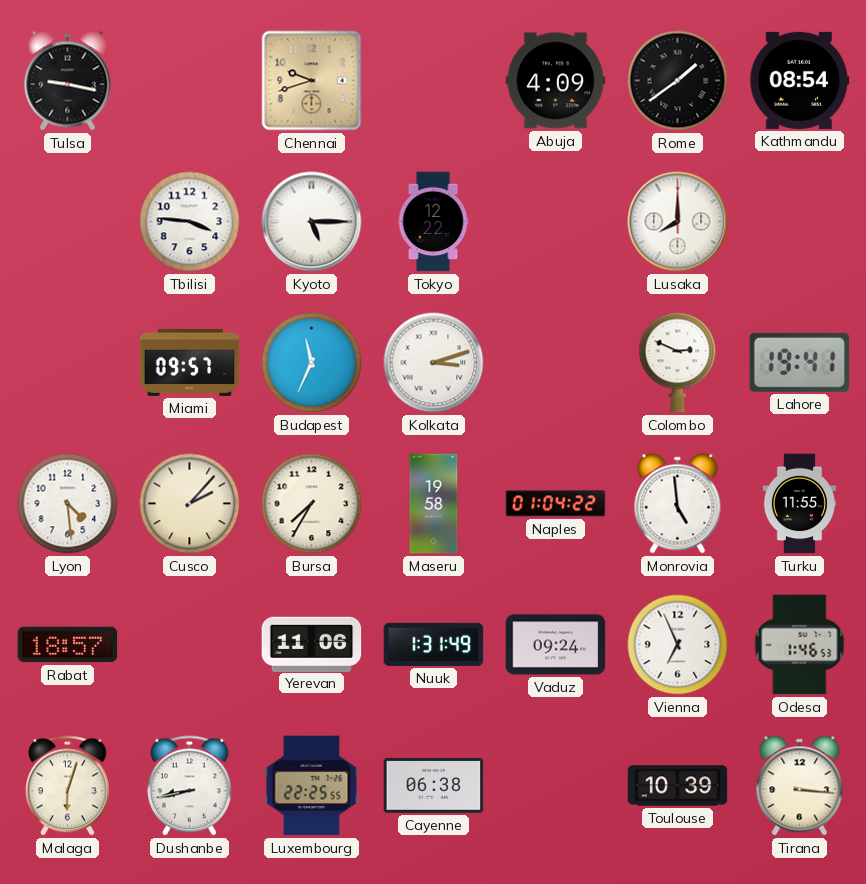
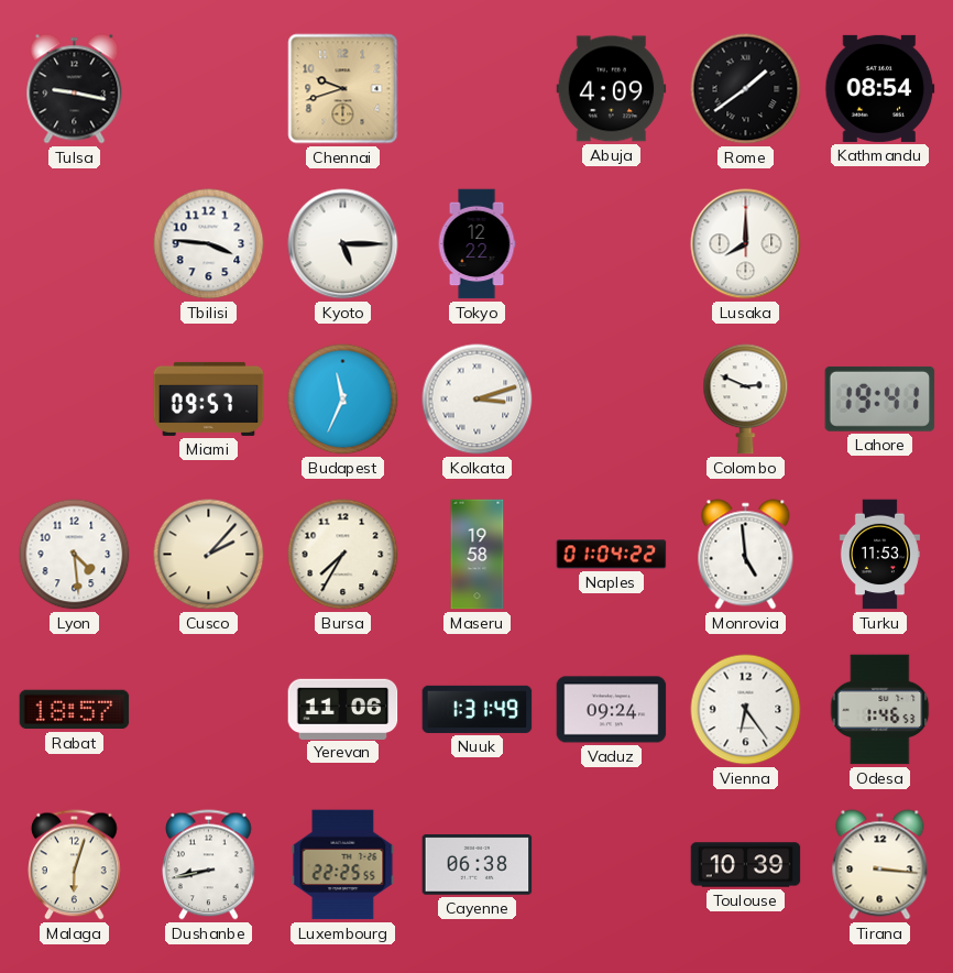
Turku: 11:55 -> 11:53
Vienna: 6:56 -> 6:24
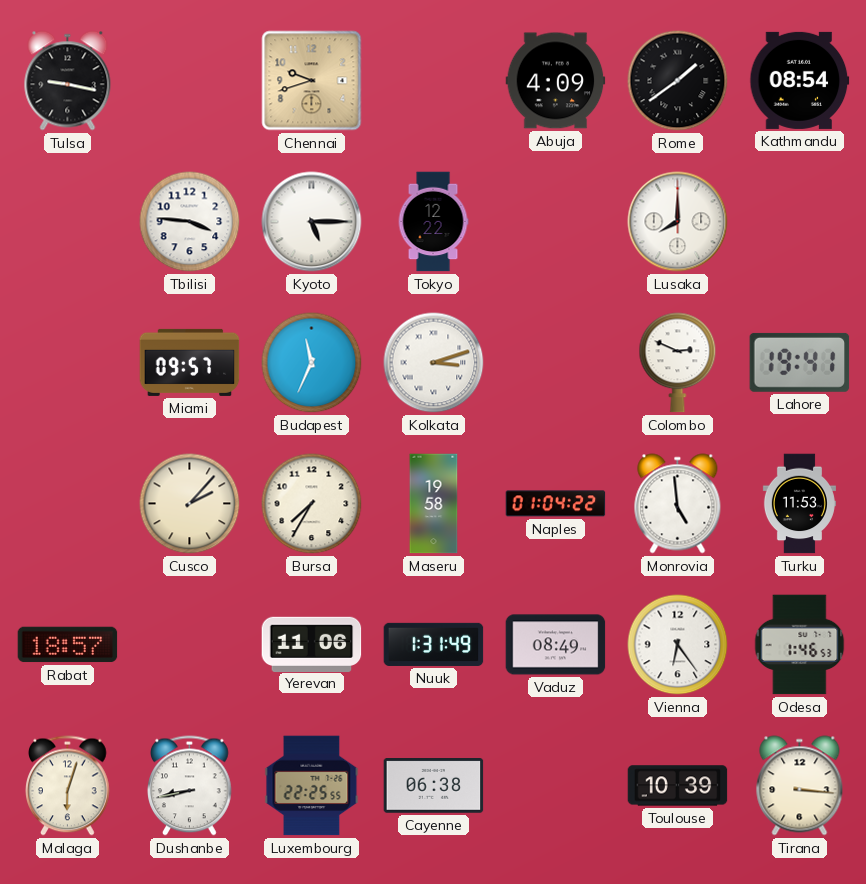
Lyon: 4:29 -> none
Vaduz: 09:24 -> 08:49
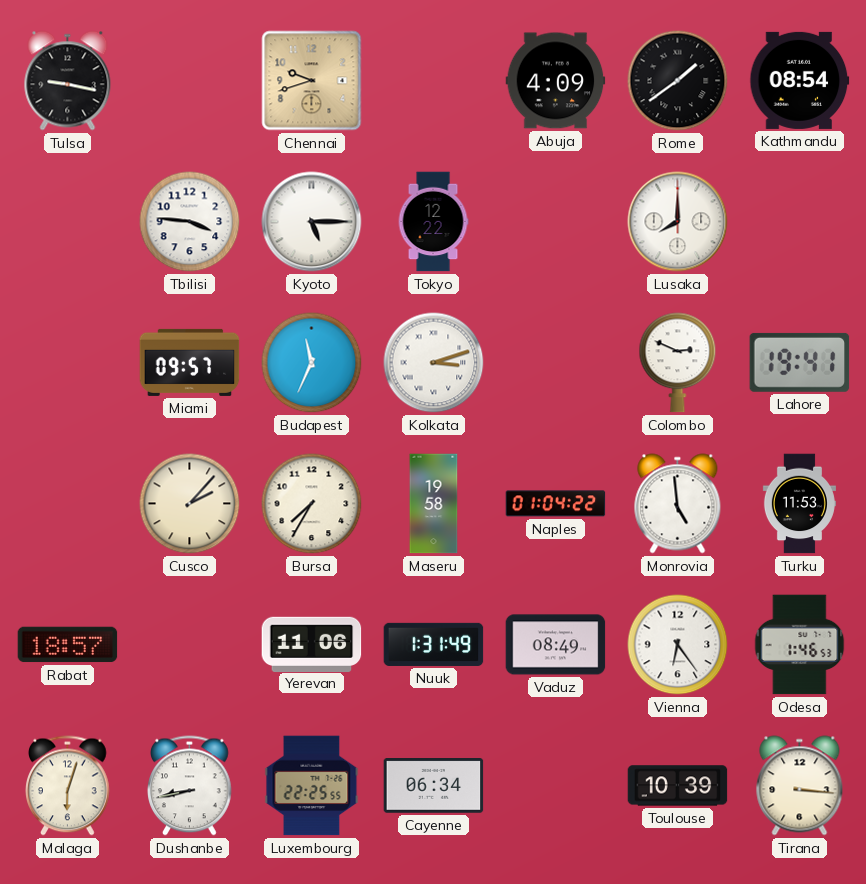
Cayenne: 06:38 -> 06:34
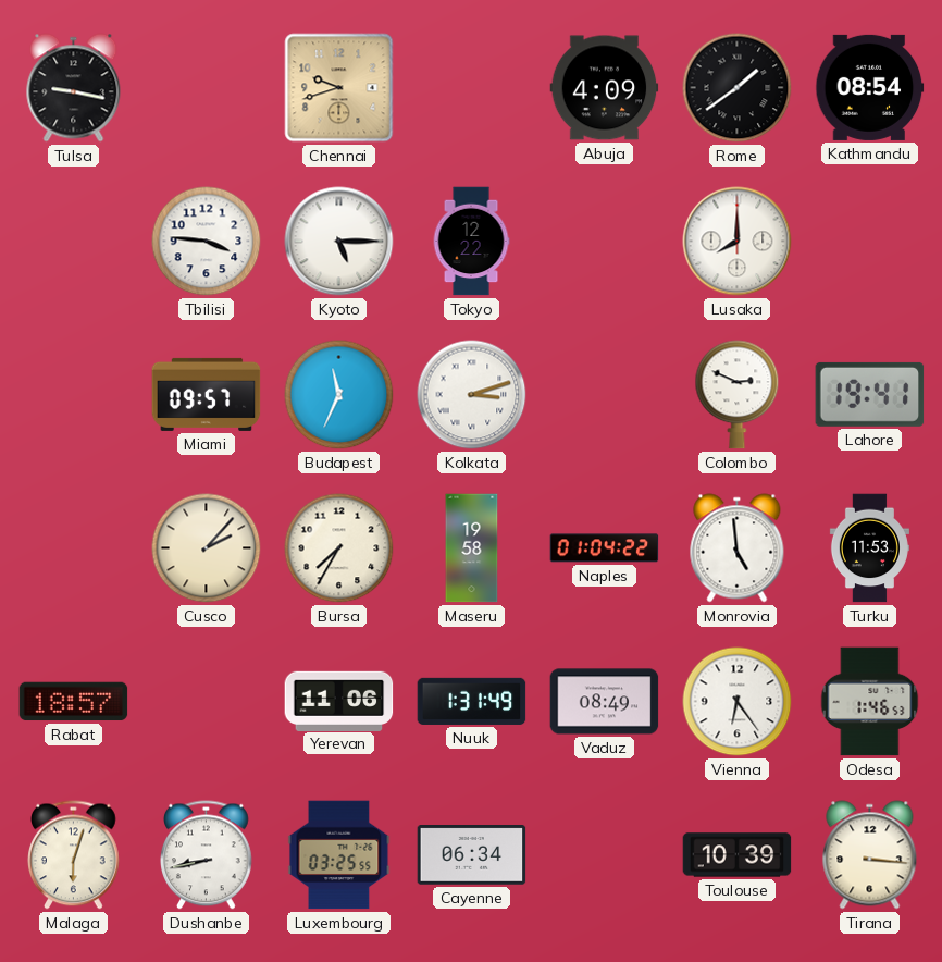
Luxembourg: 22:25 -> 03:25
